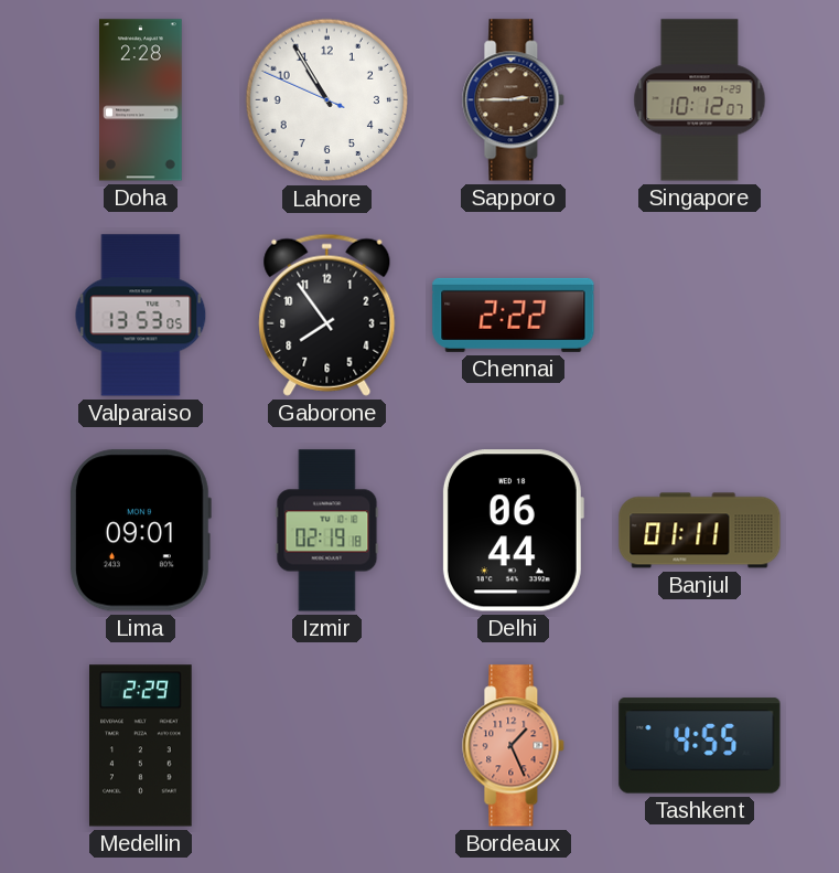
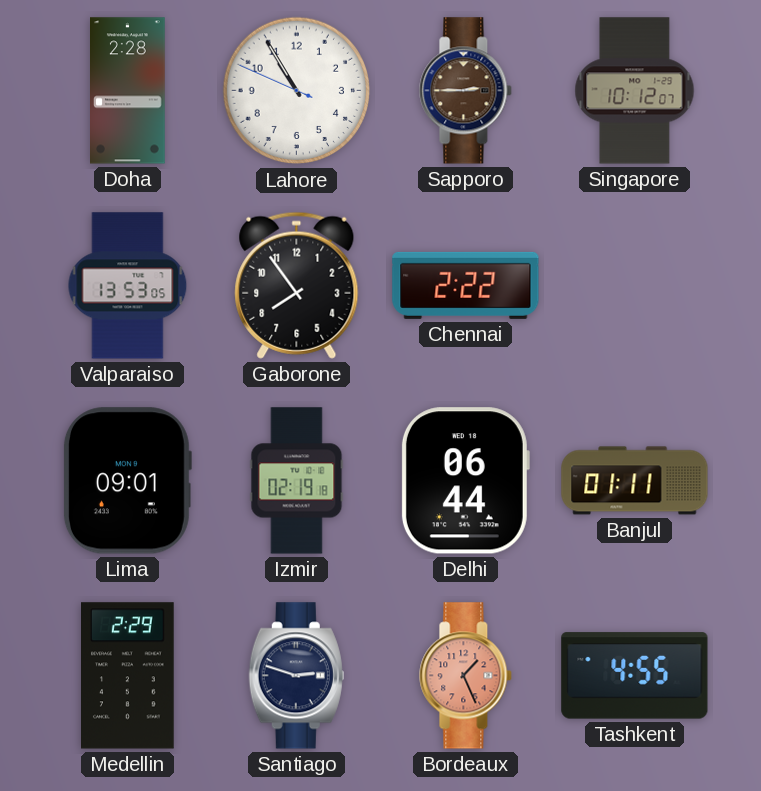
Santiago: none -> 2:48
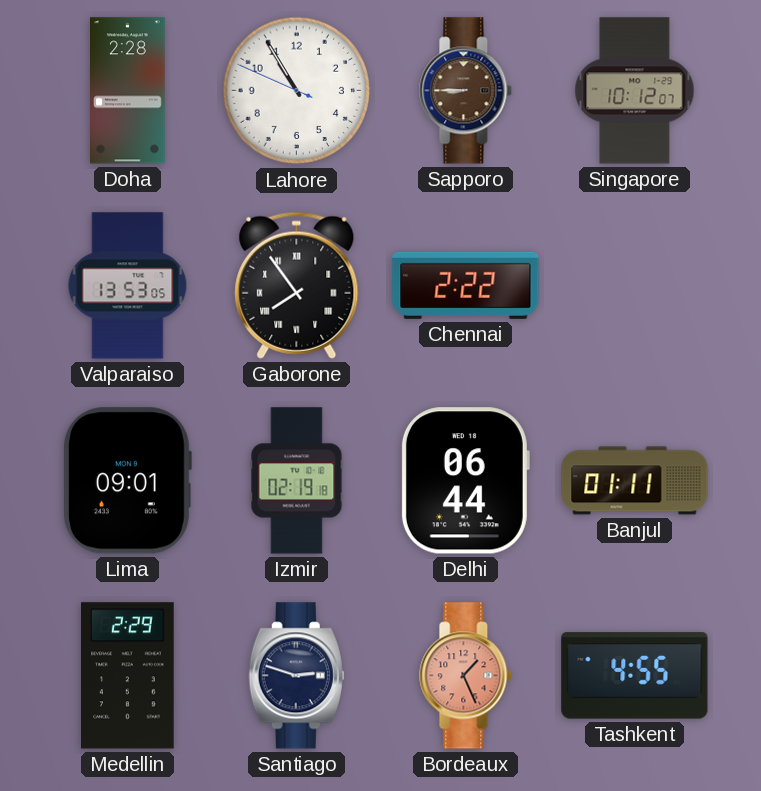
Sapporo: 2:45 -> 8:45
Gaborone numerals: Arabic -> Roman
